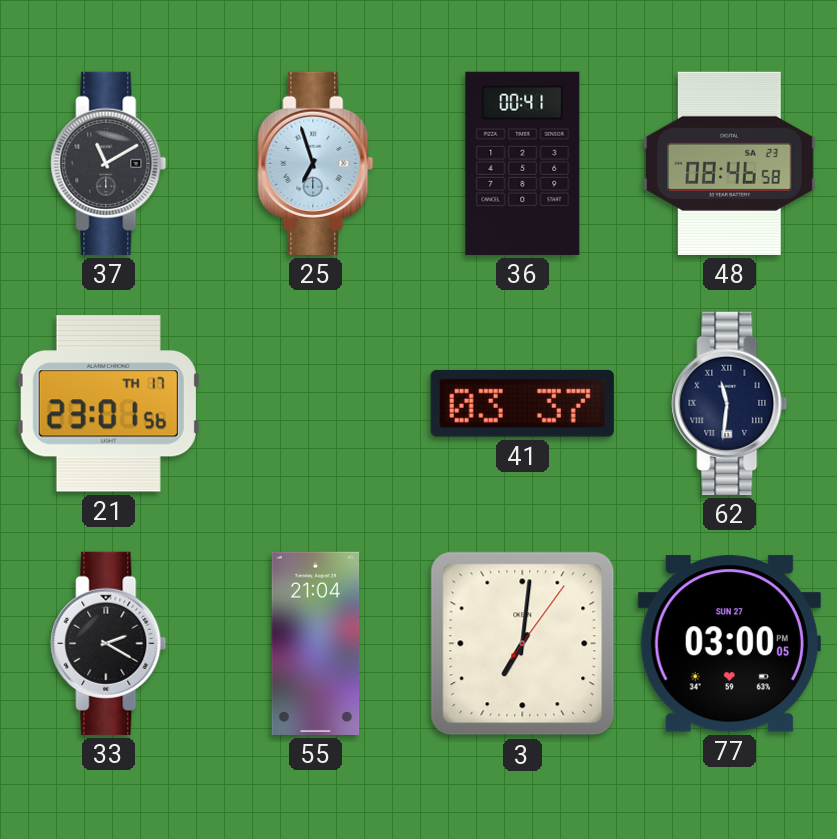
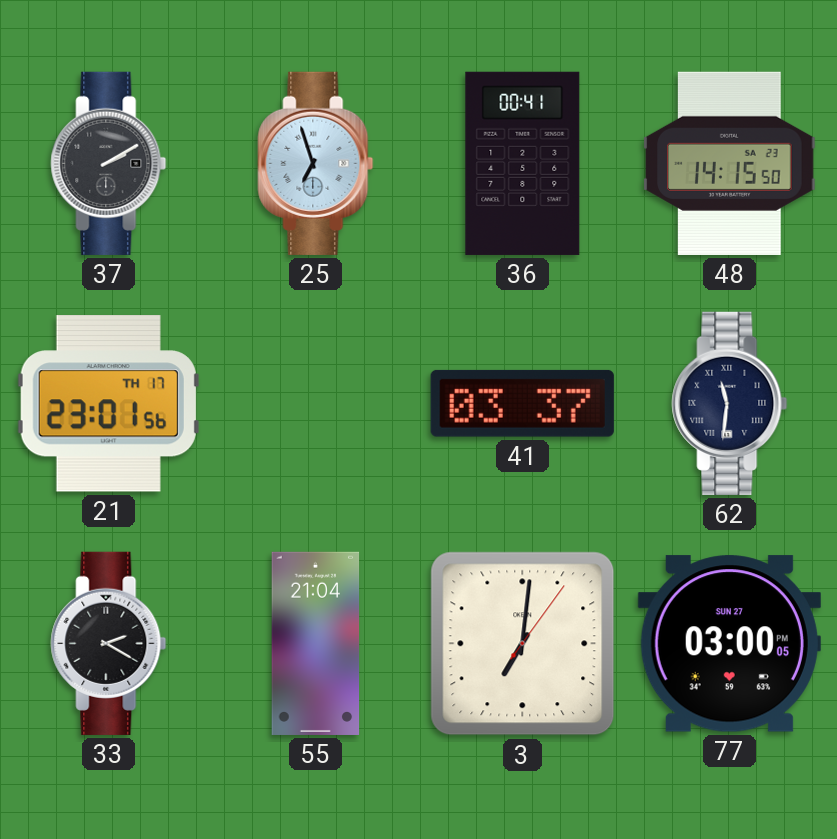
37: 11:10 -> 2:10
48: 08:46 -> 14:15
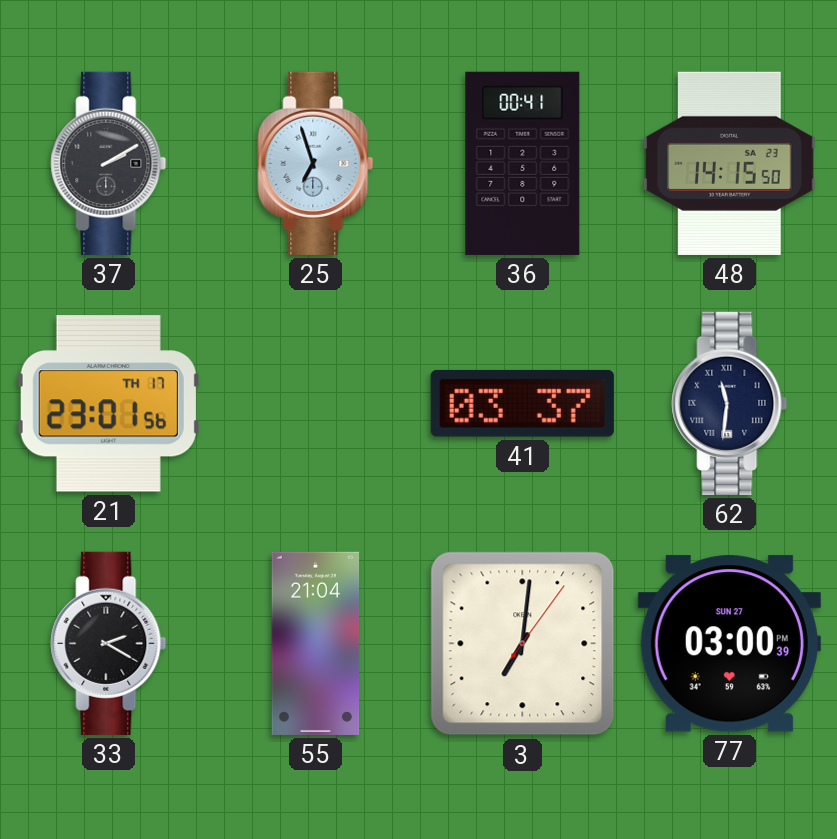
77: 03:00:05 PM -> 03:00:39 PM
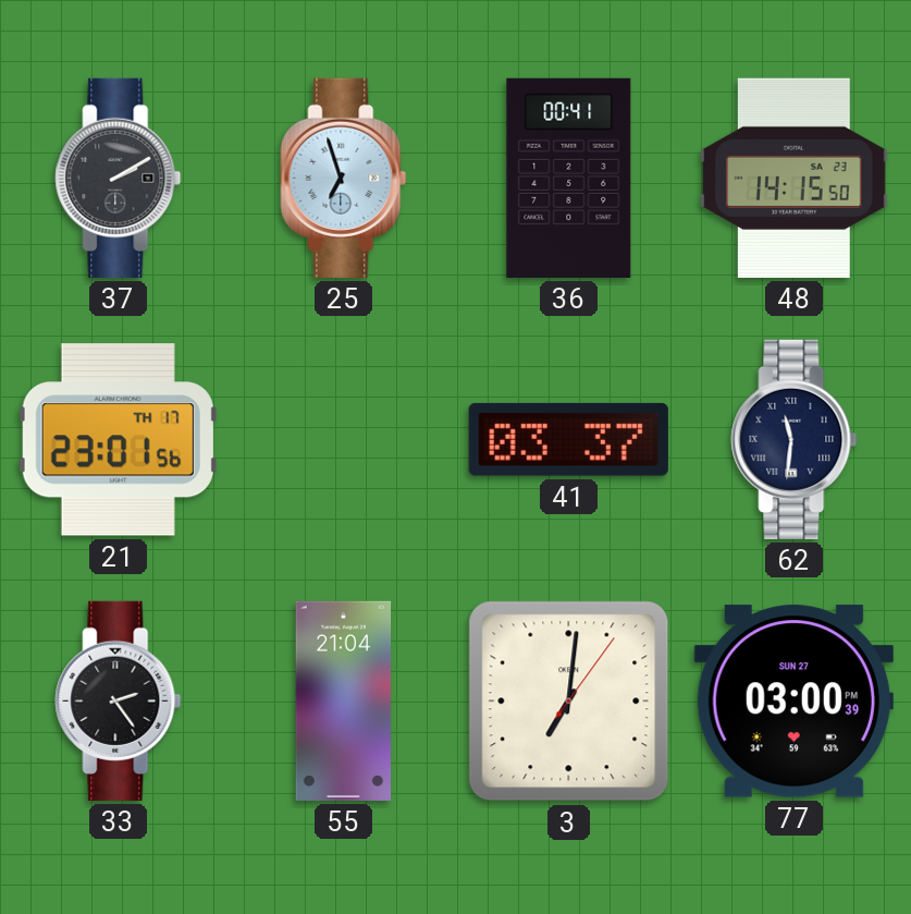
33: 2:20 -> 2:24
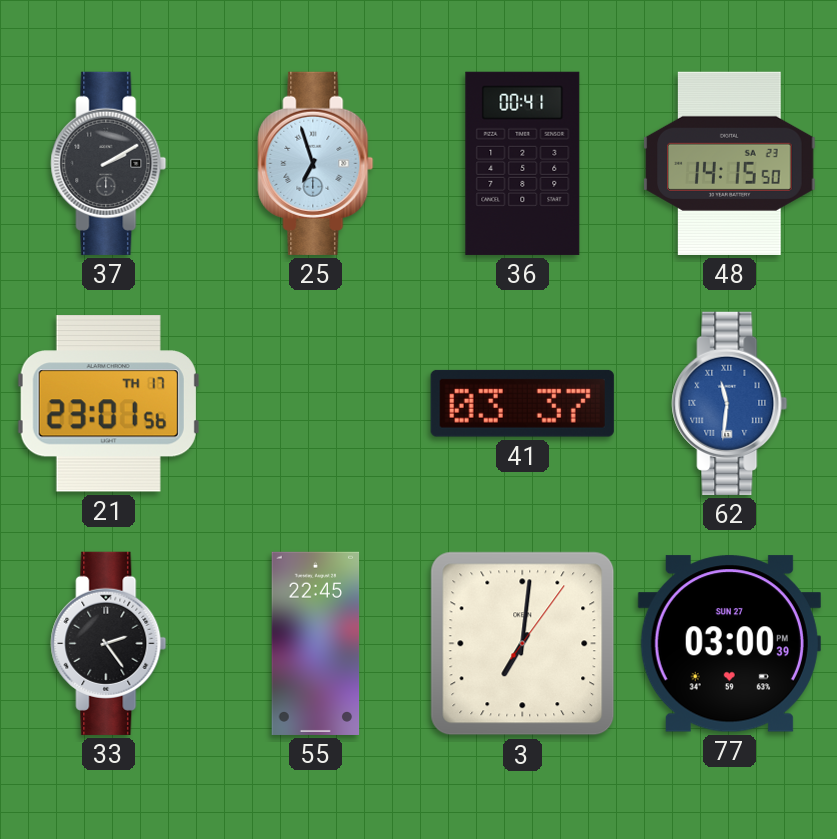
62 dial: navy -> blue
55: 21:04 -> 22:45
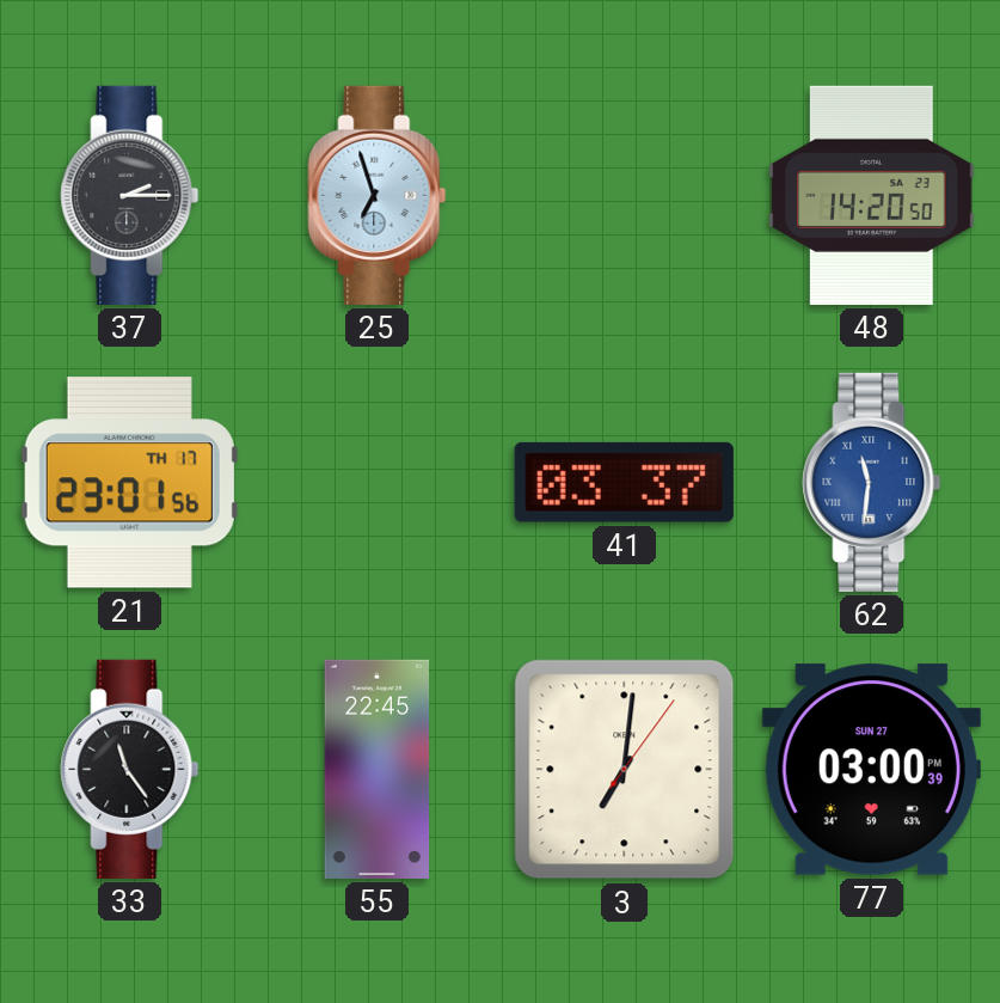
37: 2:10 -> 2:15
36: 00:41 -> none
48: 14:15 -> 14:20
33: 2:24 -> 11:24
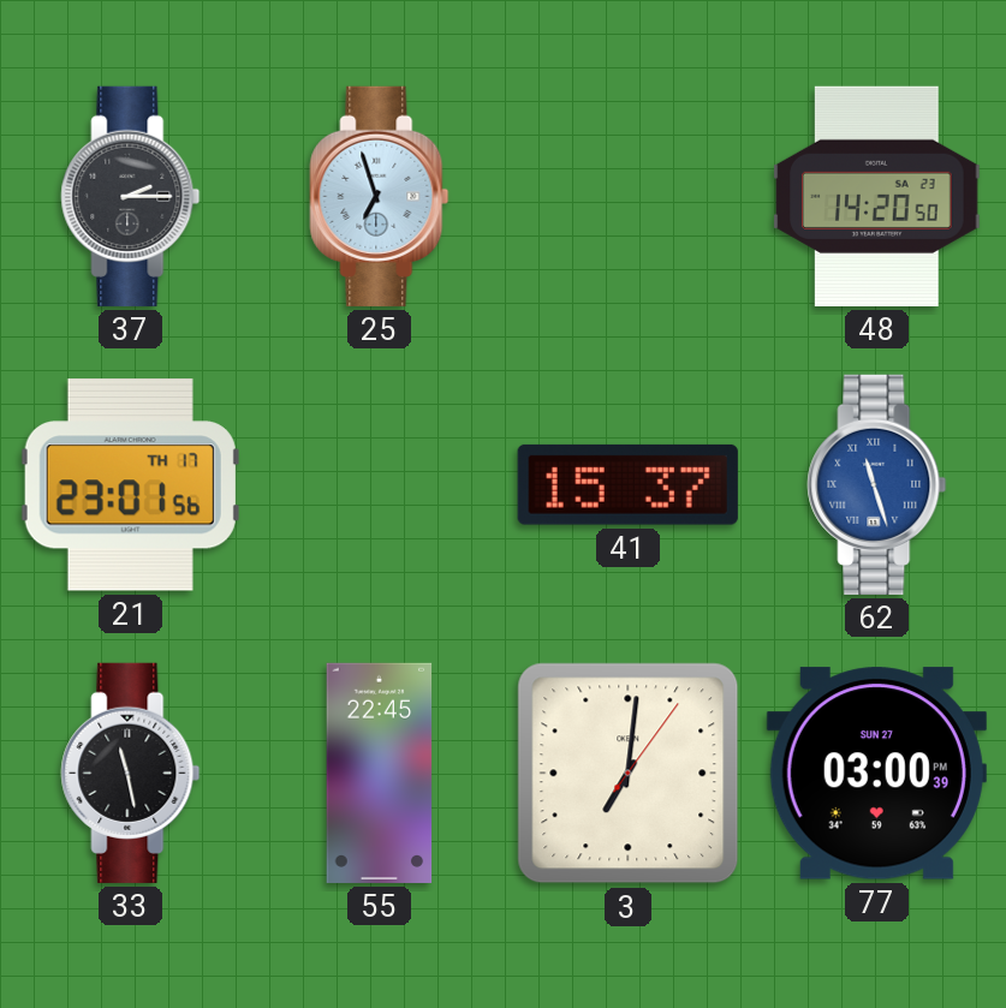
41: 03:37 -> 15:37
62: 11:31 -> 11:27
33: 11:24 -> 11:28
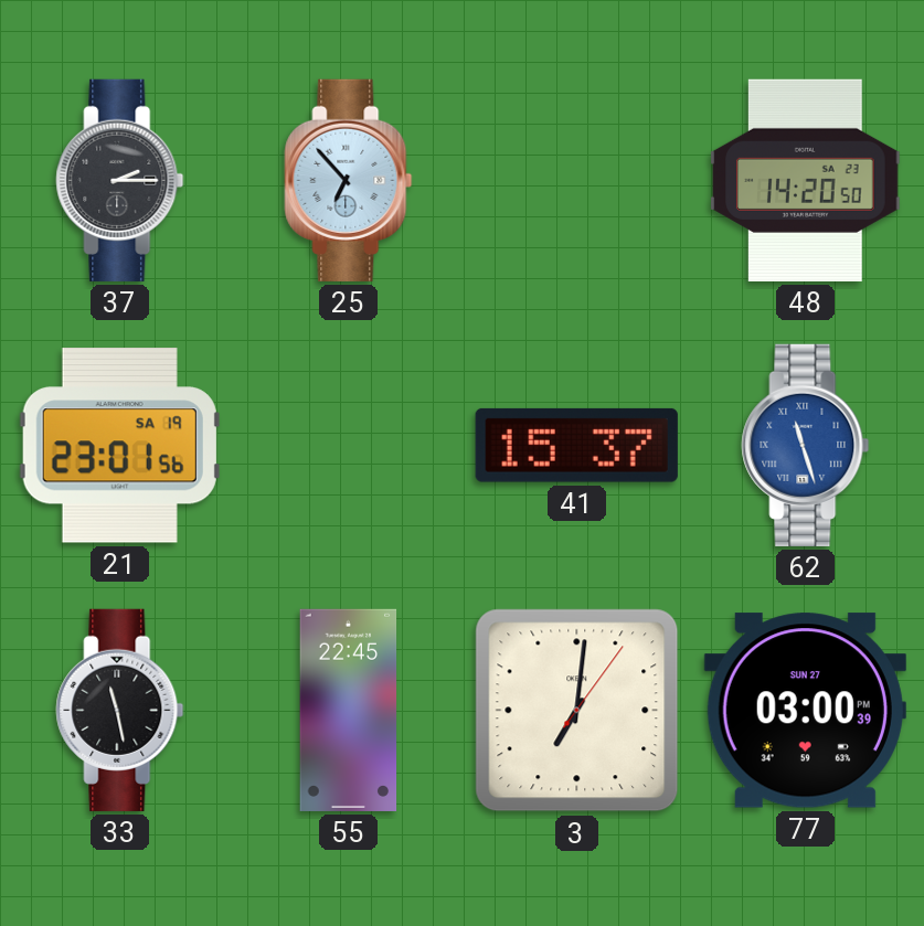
25: 6:57 -> 6:53
21 date: TH 17 -> SA 19
